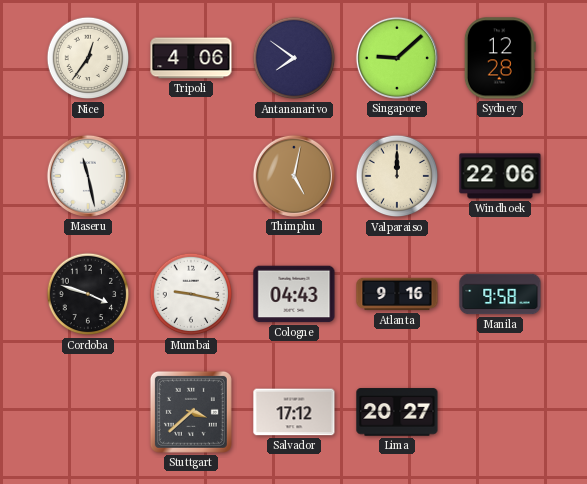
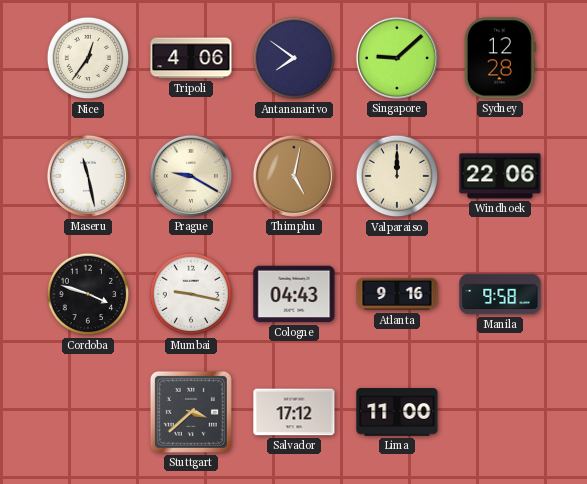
Prague: none -> 9:20
Lima: 20:27 -> 11:00
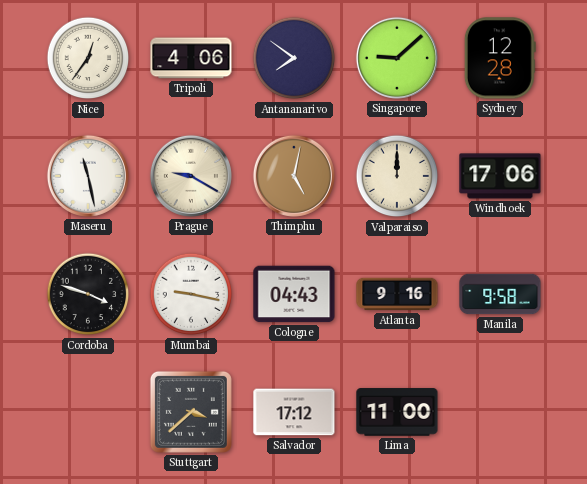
Windhoek: 22:06 -> 17:06
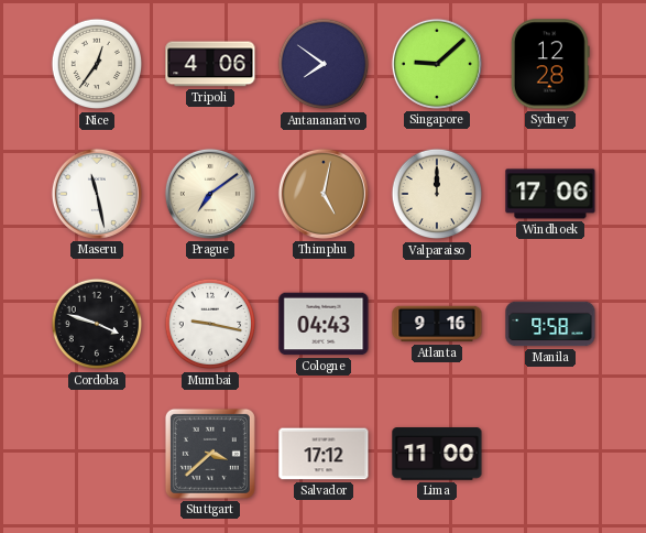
Prague: 9:20 -> 7:09
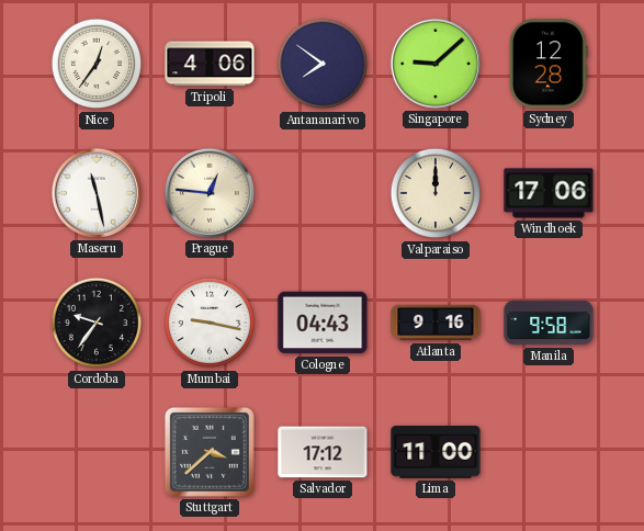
Prague: 7:09 -> 12:46
Thimphu: 5:02 -> none
Cordoba: 3:48 -> 9:36
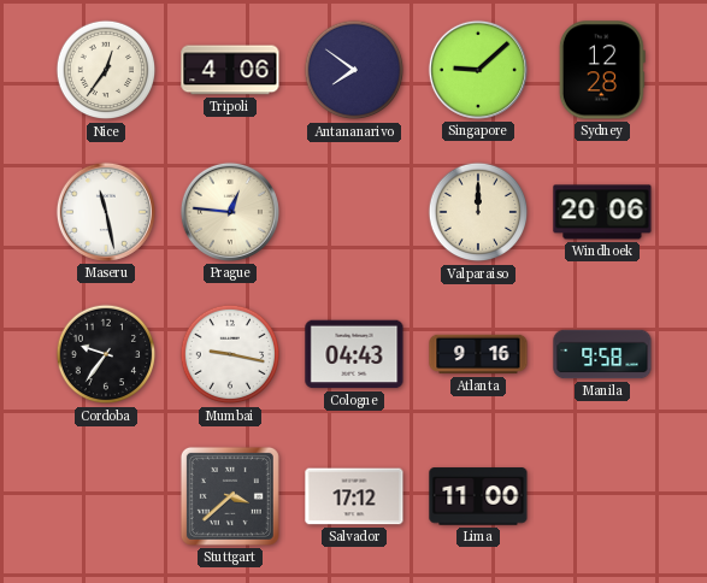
Windhoek: 17:06 -> 20:06
